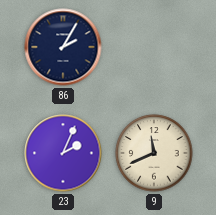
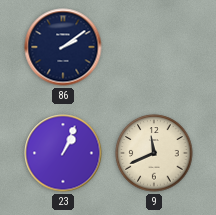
86: 2:05 -> 2:09
23: 2:04 -> 1:04
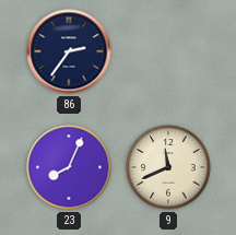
86: 2:09 -> 2:36
23: 1:04 -> 8:04
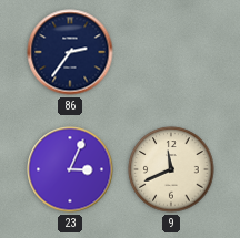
23: 8:04 -> 3:04
